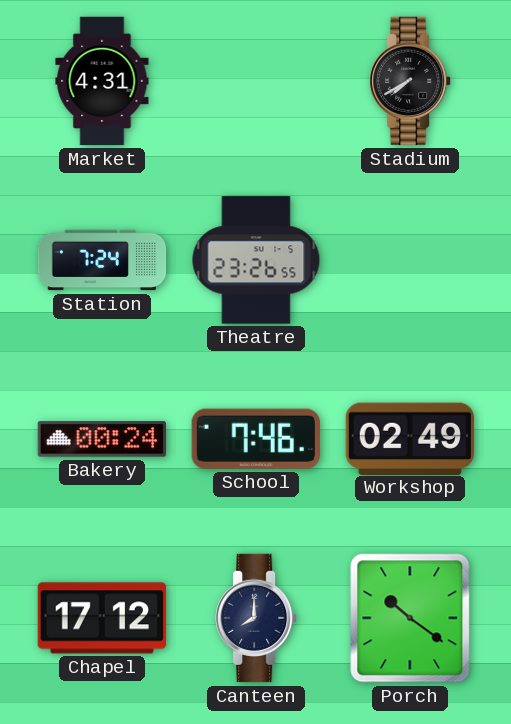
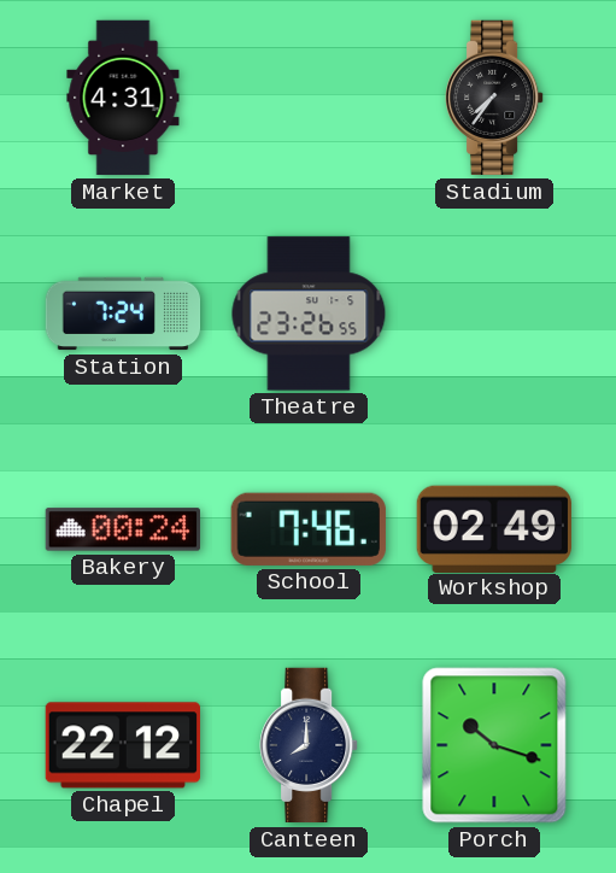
Stadium: 7:40 -> 7:36
Chapel: 17:12 -> 22:12
Porch: 10:21 -> 10:18
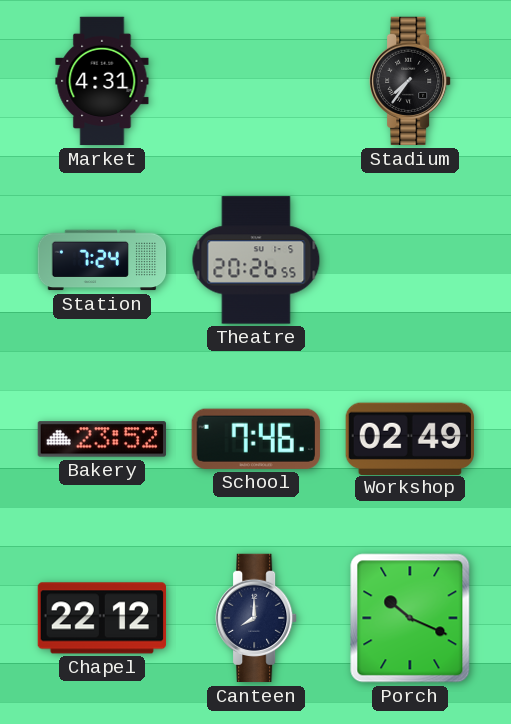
Theatre: 23:26 -> 20:26
Bakery: 00:24 -> 23:52
Porch: 10:18 -> 10:19
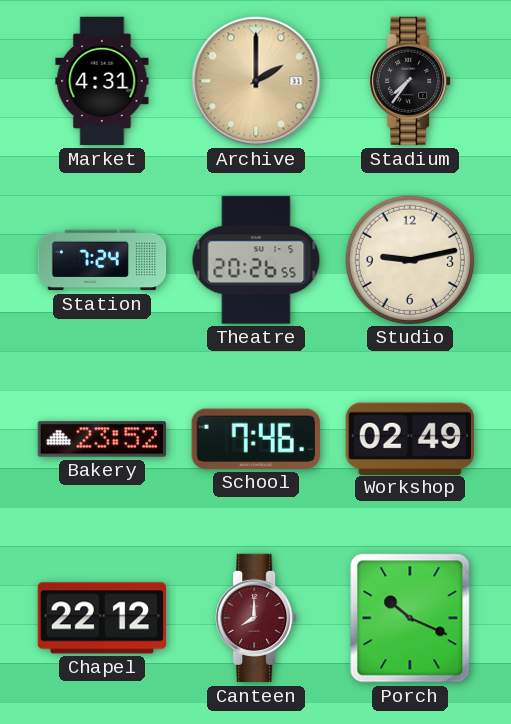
Archive: none -> 2:00
Studio: none -> 9:13
Canteen dial: navy -> burgundy
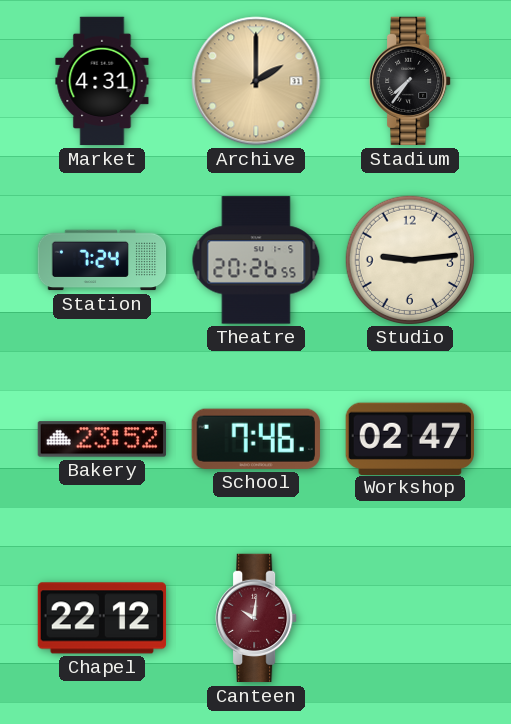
Studio: 9:13 -> 9:14
Workshop: 02:49 -> 02:47
Canteen: 8:00 -> 10:01
Porch: 10:19 -> none
